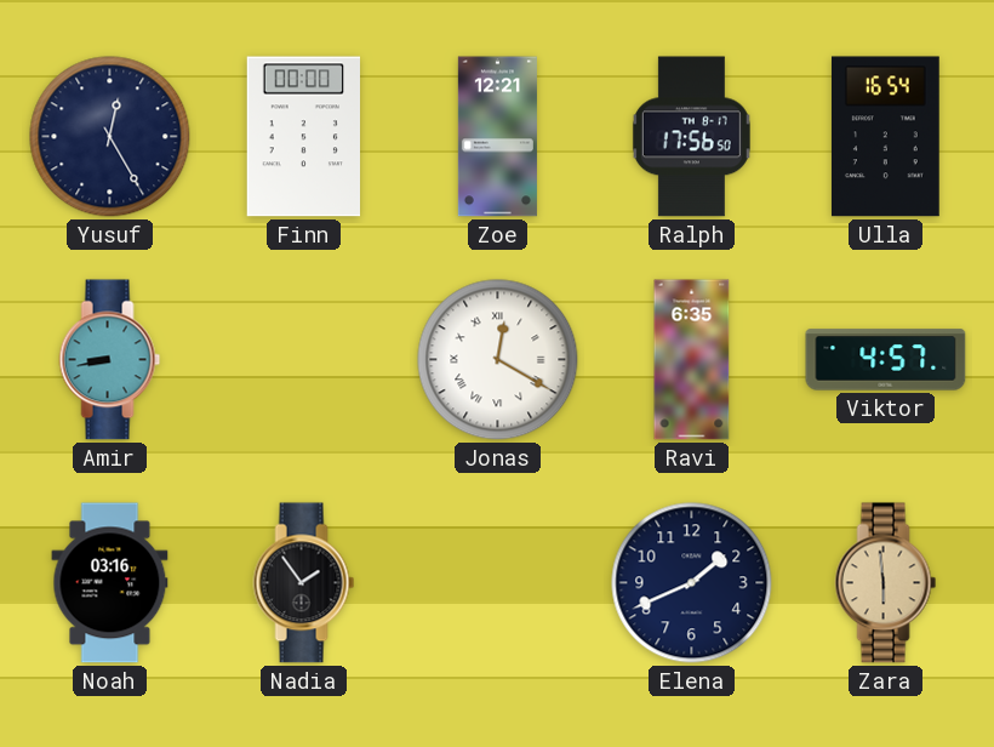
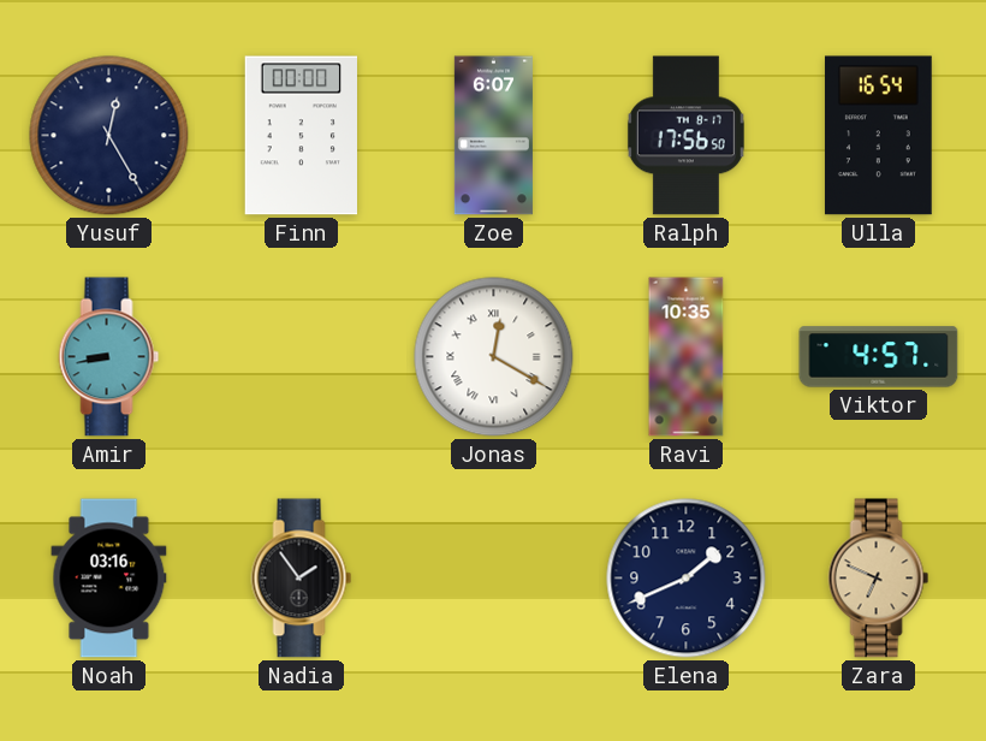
Zoe: 12:21 -> 6:07
Ravi: 6:35 -> 10:35
Zara: 5:59 -> 6:49
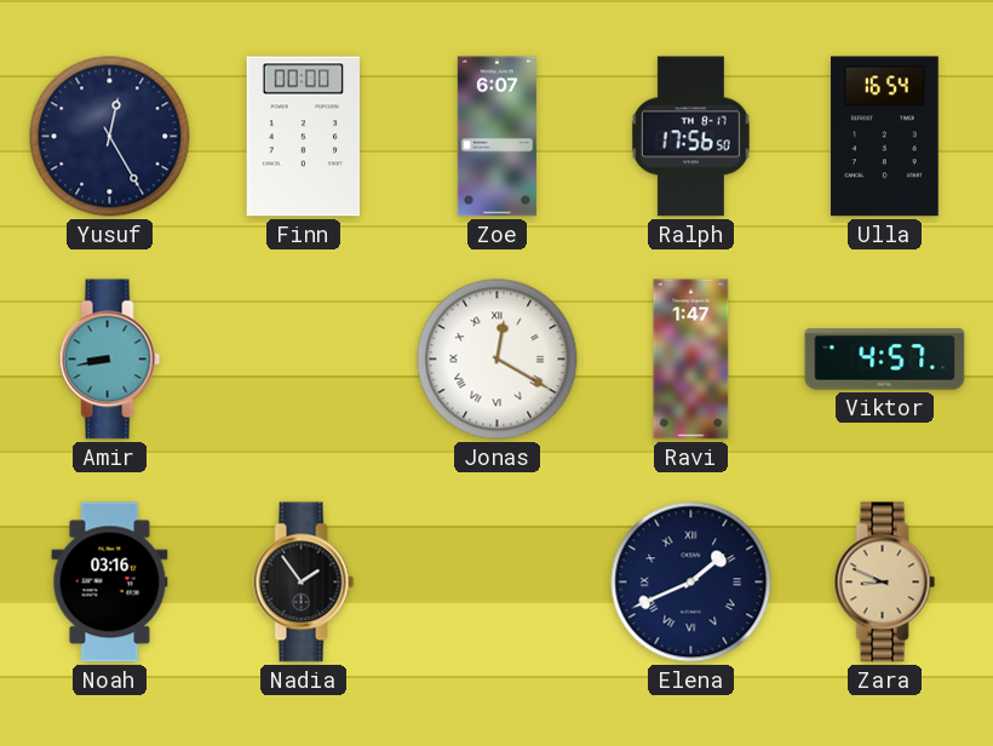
Ravi: 10:35 -> 1:47
Elena numerals: Arabic -> Roman
Zara: 6:49 -> 8:49
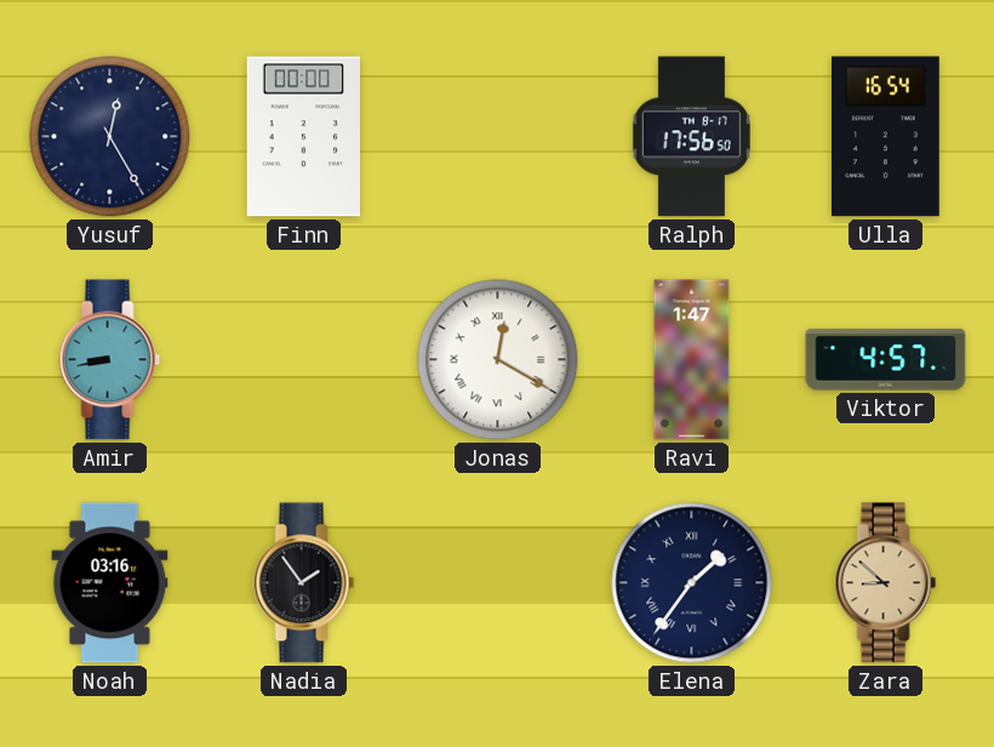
Zoe: 6:07 -> none
Elena: 1:41 -> 1:36
Zara: 8:49 -> 8:52
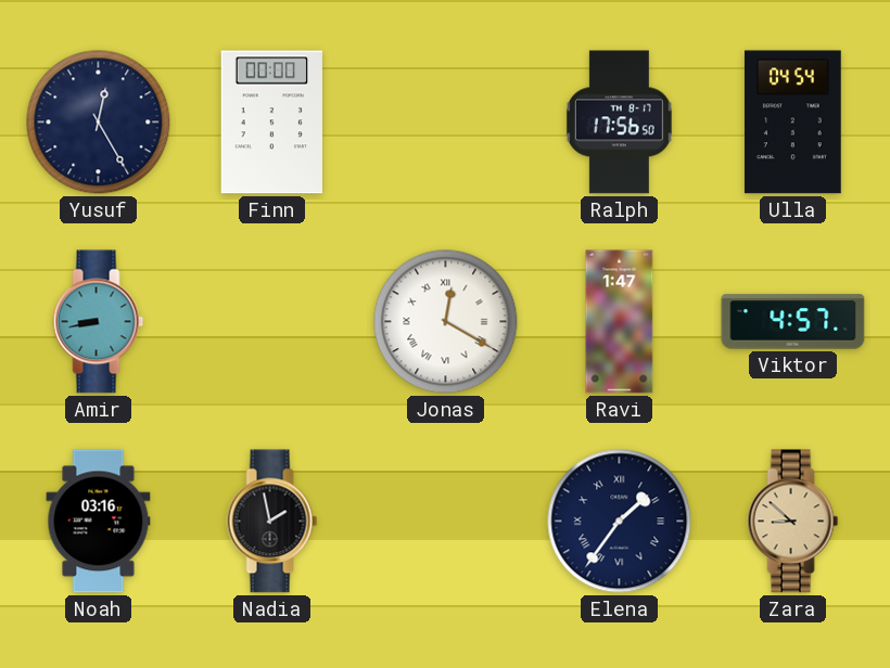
Ulla: 16:54 -> 04:54
Nadia: 1:54 -> 1:58
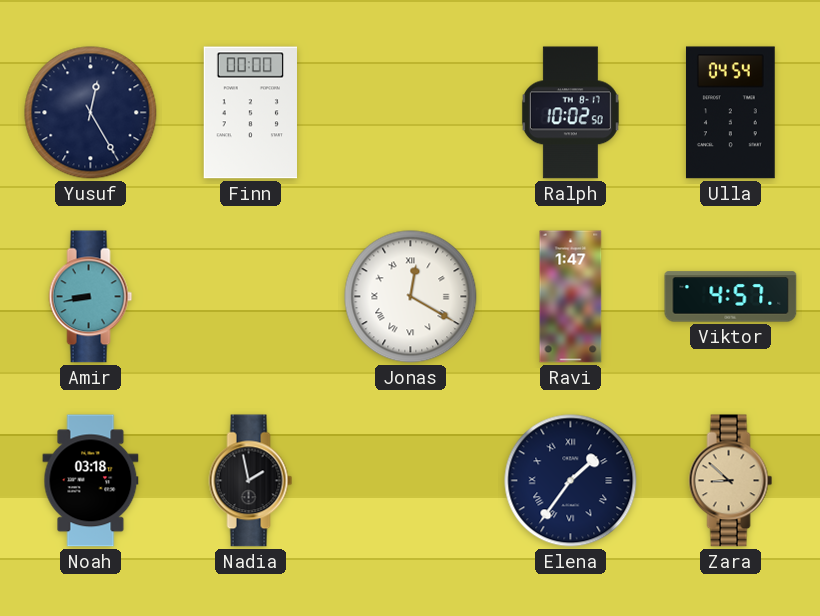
Ralph: 17:56 -> 10:02
Noah: 03:16 -> 03:18
